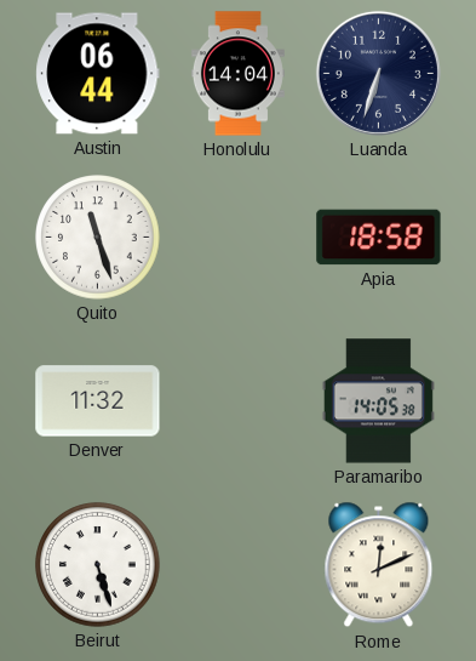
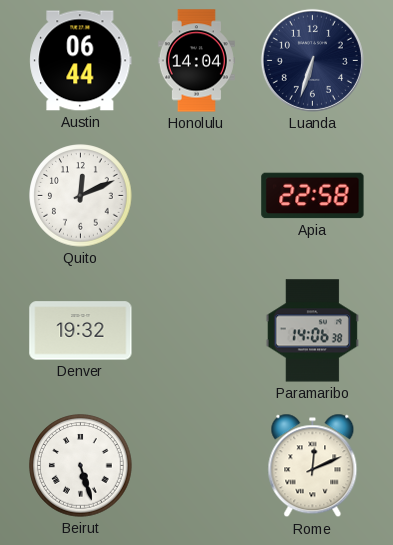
Quito: 11:27 -> 12:11
Apia: 18:58 -> 22:58
Denver: 11:32 -> 19:32
Paramaribo: 14:05 -> 14:06
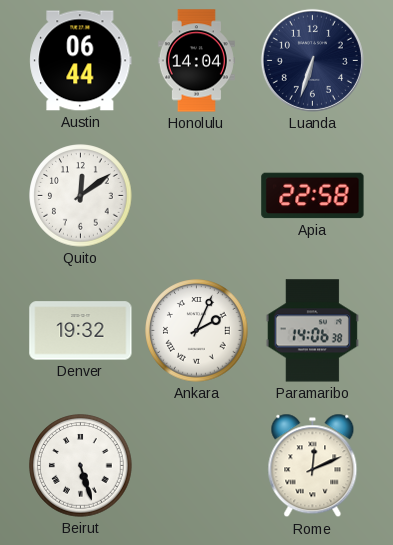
Quito: 12:11 -> 12:09
Ankara: none -> 2:04
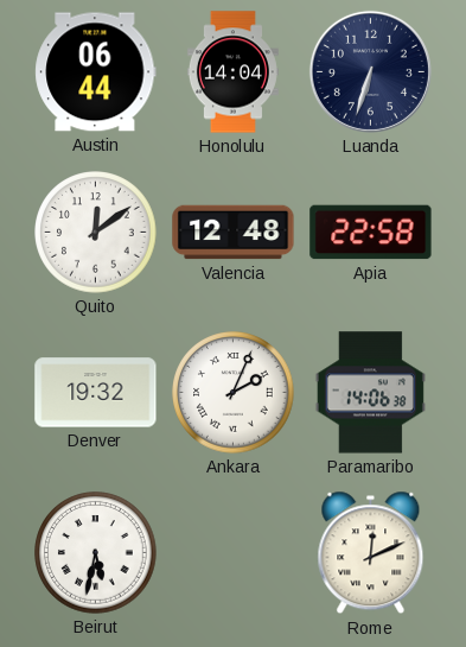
Valencia: none -> 12:48
Beirut: 5:27 -> 5:32
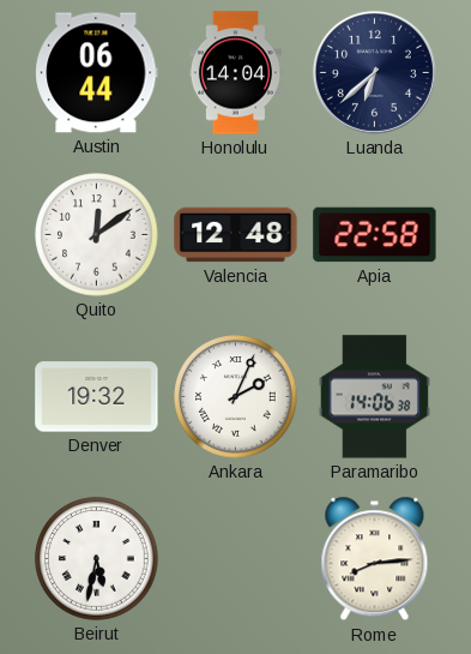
Luanda: 6:33 -> 6:38
Rome: 12:11 -> 8:14
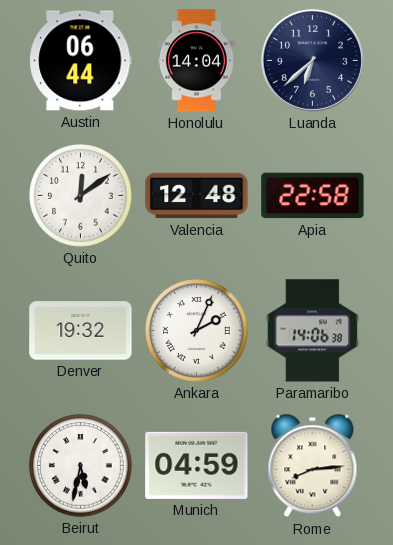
Munich: none -> 04:59
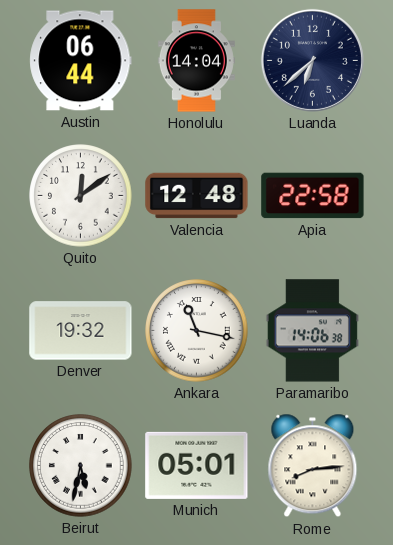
Ankara: 2:04 -> 11:17
Munich: 04:59 -> 05:01
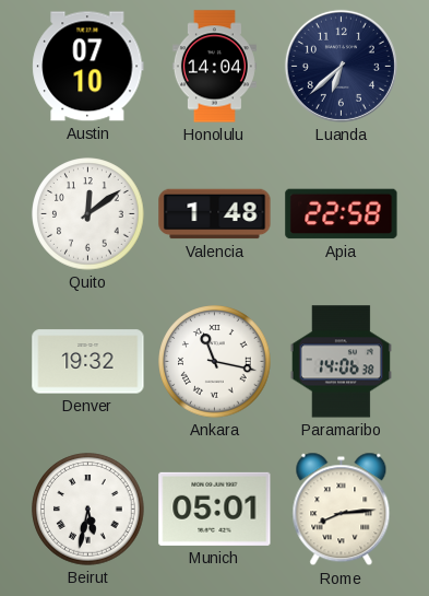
Austin: 06:44 -> 07:10
Valencia: 12:48 -> 1:48
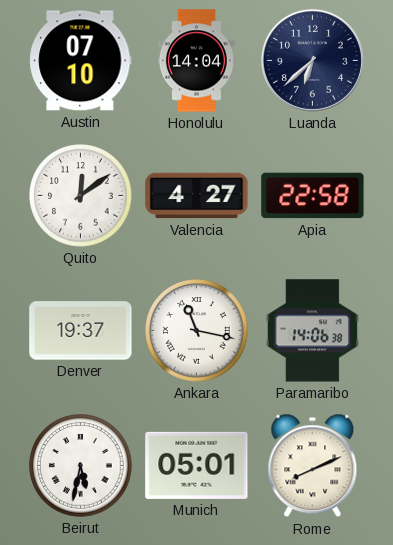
Valencia: 1:48 -> 4:27
Denver: 19:32 -> 19:37
Rome: 8:14 -> 8:11
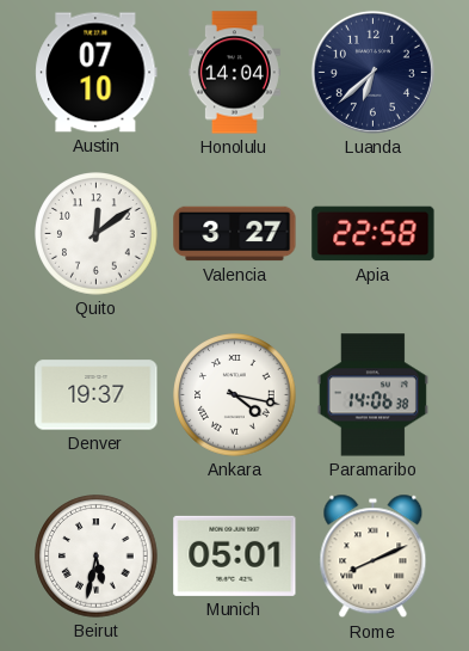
Valencia: 4:27 -> 3:27
Ankara: 11:17 -> 4:17
